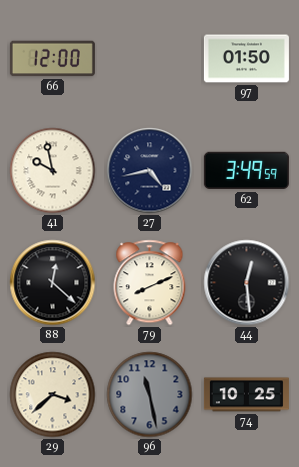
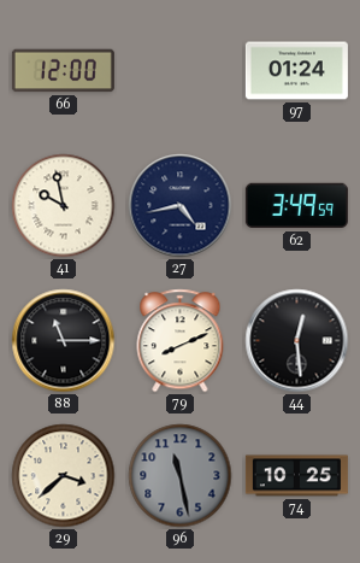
97: 01:50 -> 01:24
88: 12:22 -> 11:15
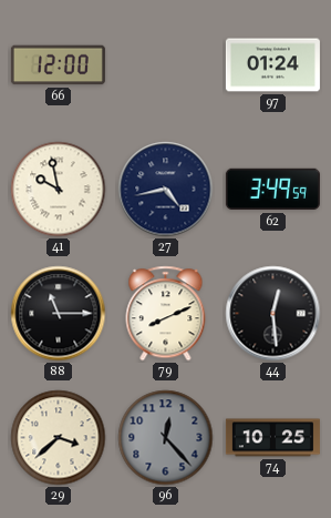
96: 11:28 -> 12:23
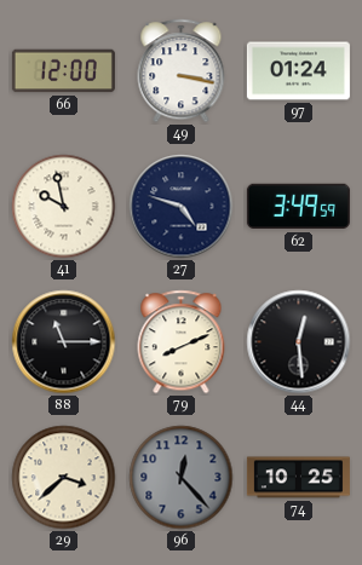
49: none -> 3:17
27: 4:43 -> 4:48
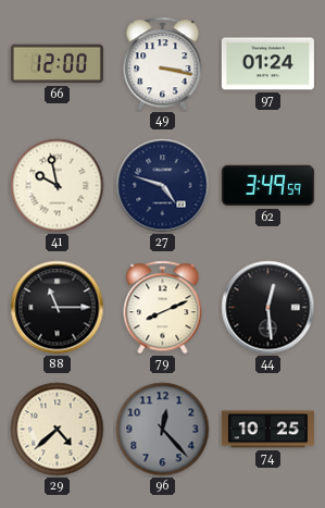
29: 3:38 -> 4:38
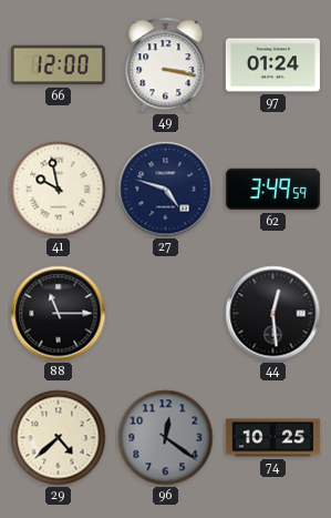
79: 8:11 -> none
96: 12:23 -> 12:21
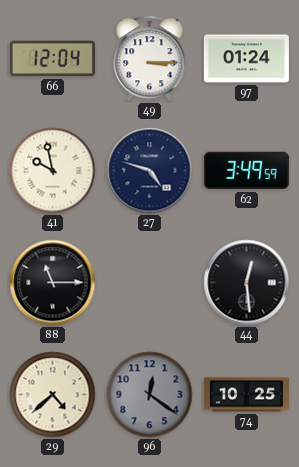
66: 12:00 -> 12:04
49: 3:17 -> 3:15
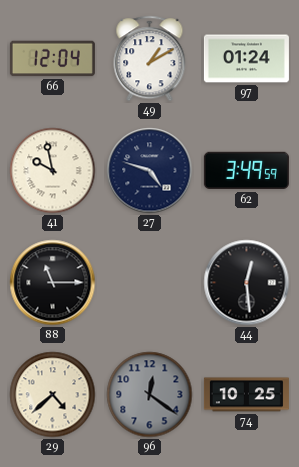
49: 3:15 -> 1:10
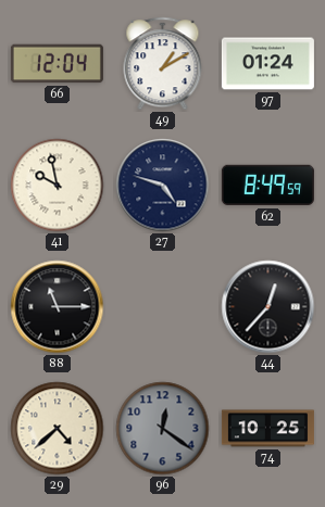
62: 3:49 -> 8:49
44: 12:29 -> 12:37
